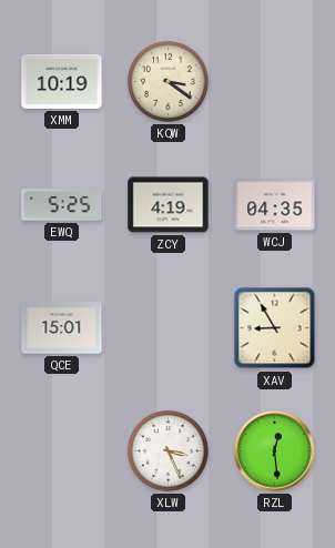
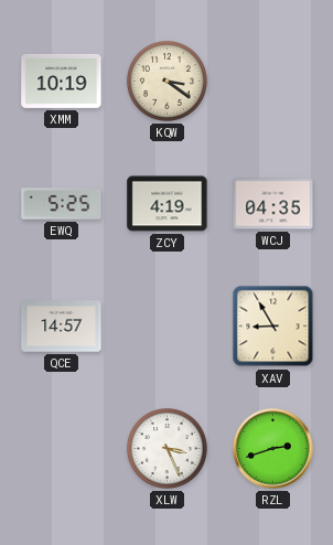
QCE: 15:01 -> 14:57
RZL: 12:29 -> 2:42
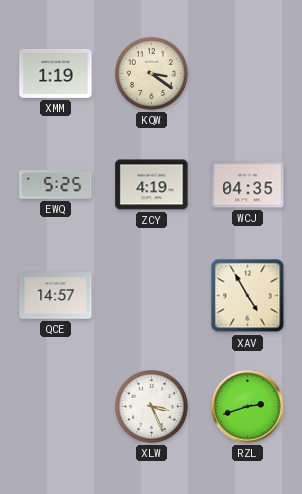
XMM: 10:19 -> 1:19
XAV: 8:55 -> 4:55
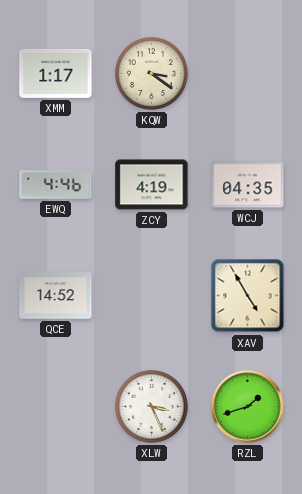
XMM: 1:19 -> 1:17
EWQ: 5:25 -> 4:46
QCE: 14:57 -> 14:52
RZL: 2:42 -> 1:42
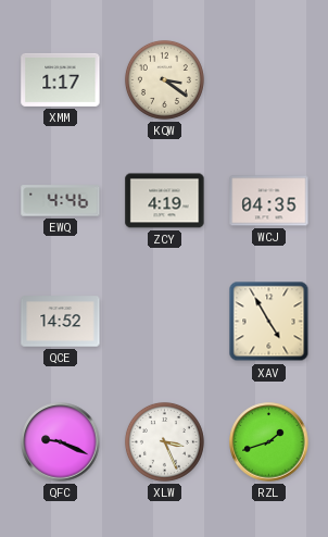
QFC: none -> 9:19
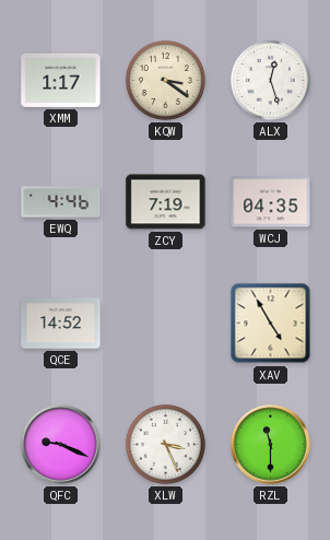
ALX: none -> 12:27
ZCY: 4:19 -> 7:19
RZL: 1:42 -> 11:30
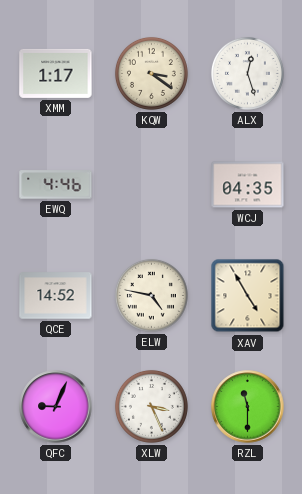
ZCY: 7:19 -> none
ELW: none -> 4:47
QFC: 9:19 -> 9:04
